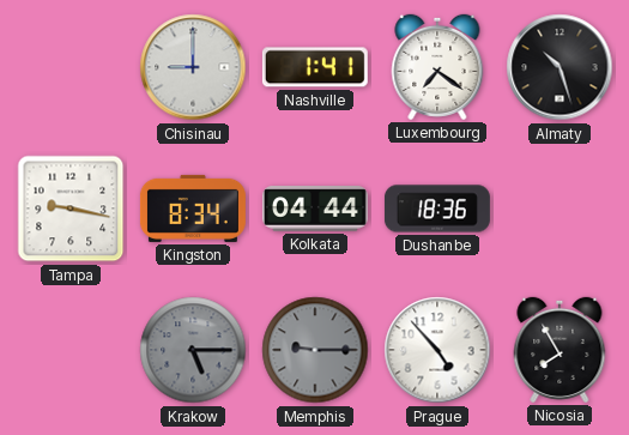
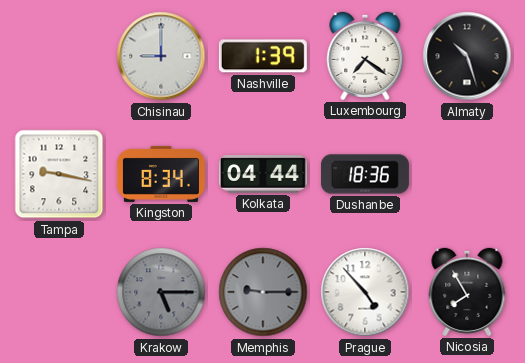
Nashville: 1:41 -> 1:39
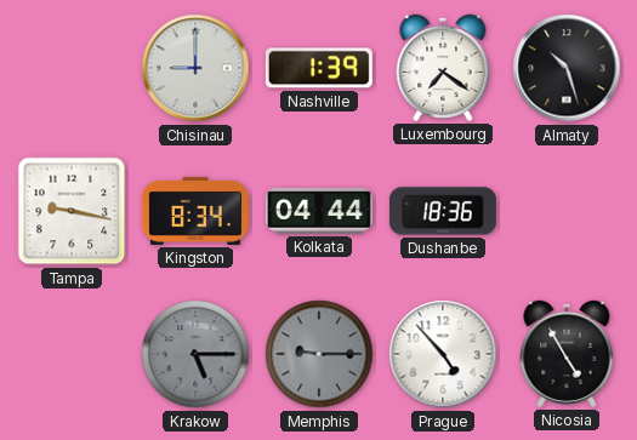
Nicosia: 7:55 -> 4:55
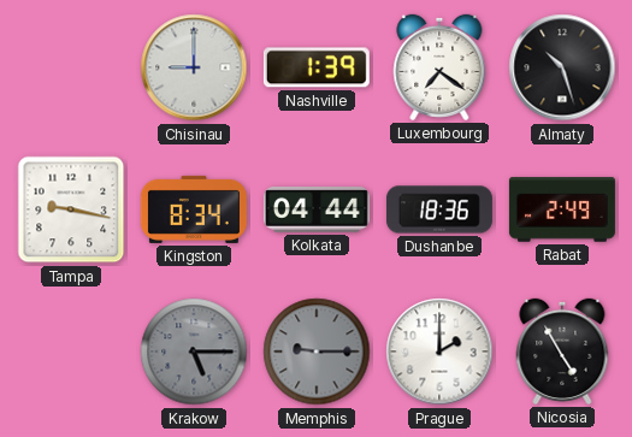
Rabat: none -> 2:49
Prague: 4:53 -> 2:00
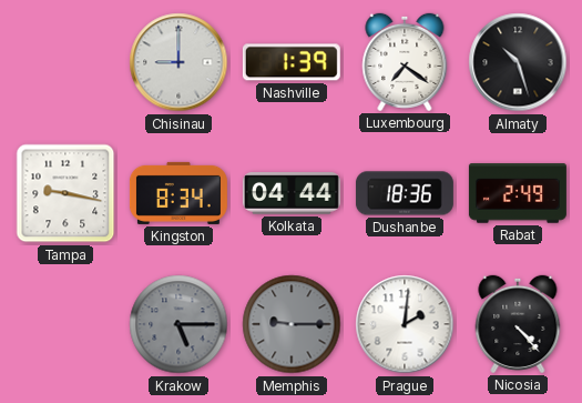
Prague: 2:00 -> 2:01
Nicosia: 4:55 -> 4:23
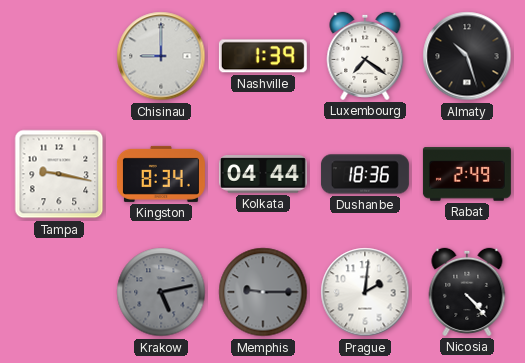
Krakow: 5:15 -> 5:13
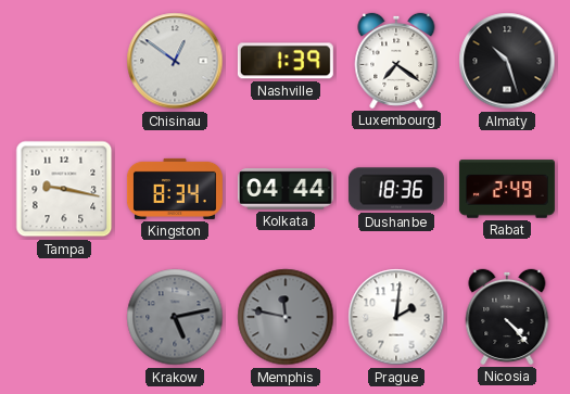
Chisinau: 9:00 -> 12:51
Memphis: 9:15 -> 11:47
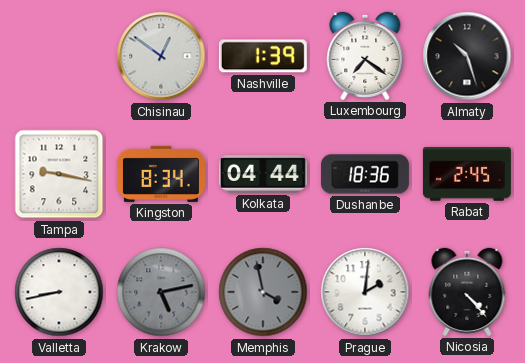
Rabat: 2:49 -> 2:45
Valletta: none -> 8:43
Memphis: 11:47 -> 3:58
